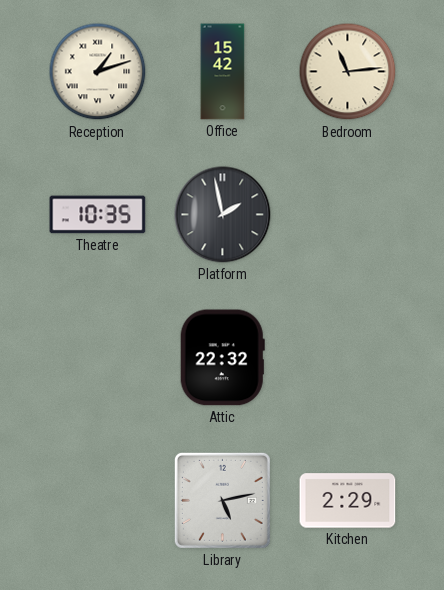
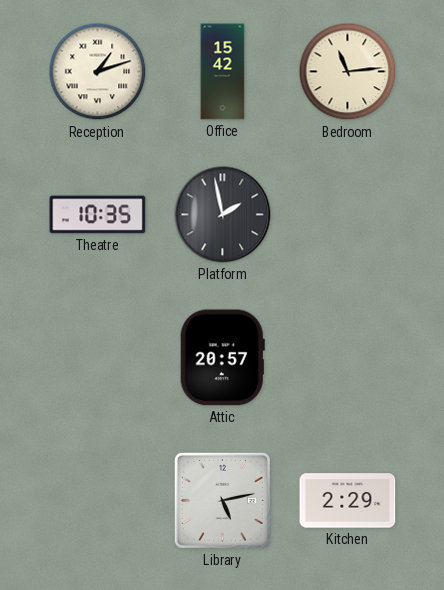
Attic: 22:32 -> 20:57
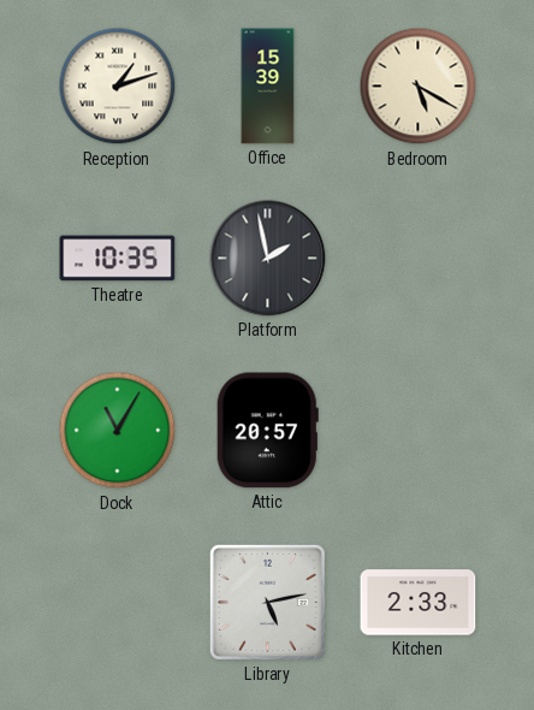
Office: 15:42 -> 15:39
Bedroom: 11:14 -> 5:20
Dock: none -> 11:05
Kitchen: 2:29 -> 2:33
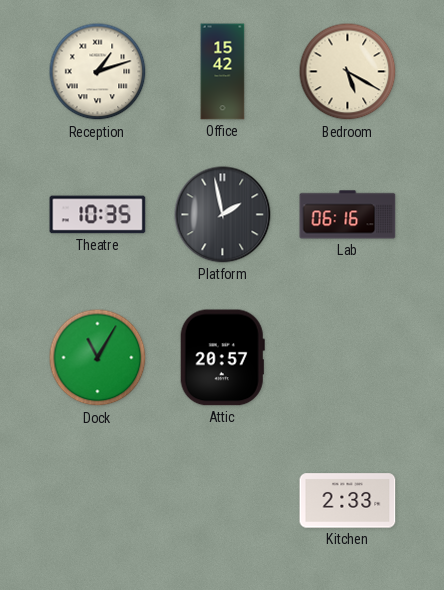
Office: 15:39 -> 15:42
Lab: none -> 06:16
Library: 5:13 -> none
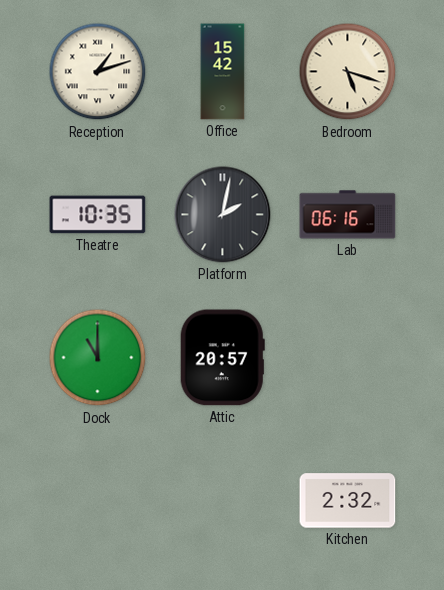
Bedroom: 5:20 -> 5:18
Platform: 1:58 -> 2:02
Dock: 11:05 -> 11:00
Kitchen: 2:33 -> 2:32
